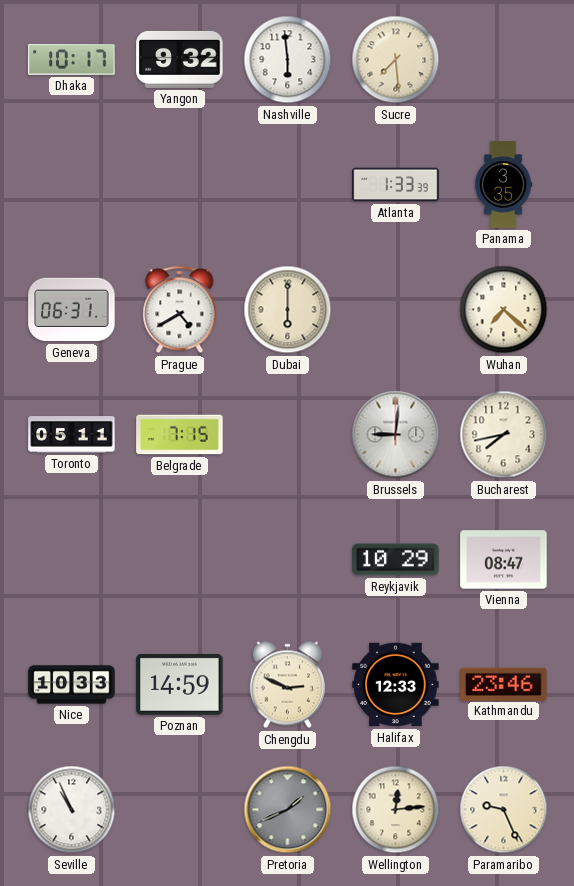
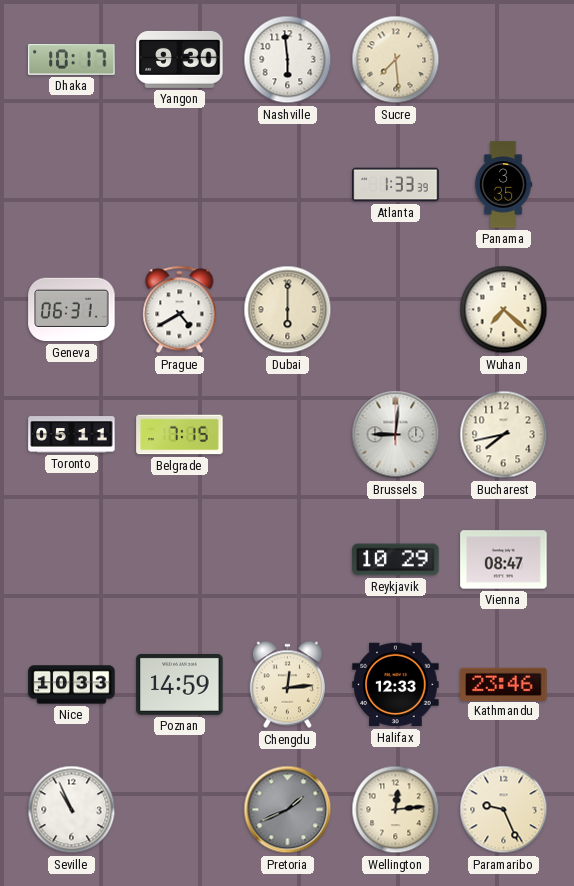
Yangon: 9:32 -> 9:30
Chengdu: 2:49 -> 12:14
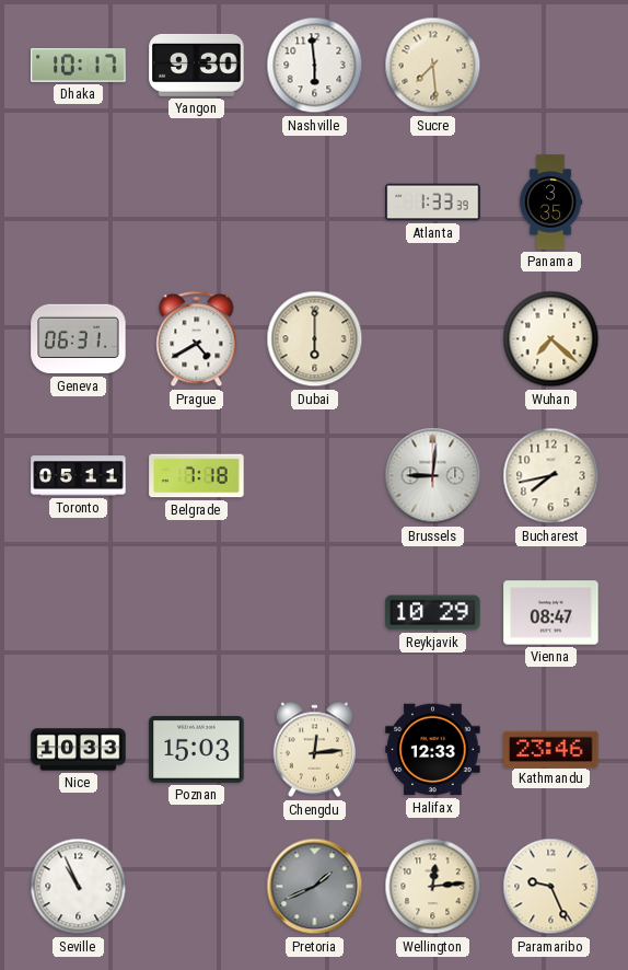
Belgrade: 7:15 -> 7:18
Poznan: 14:59 -> 15:03
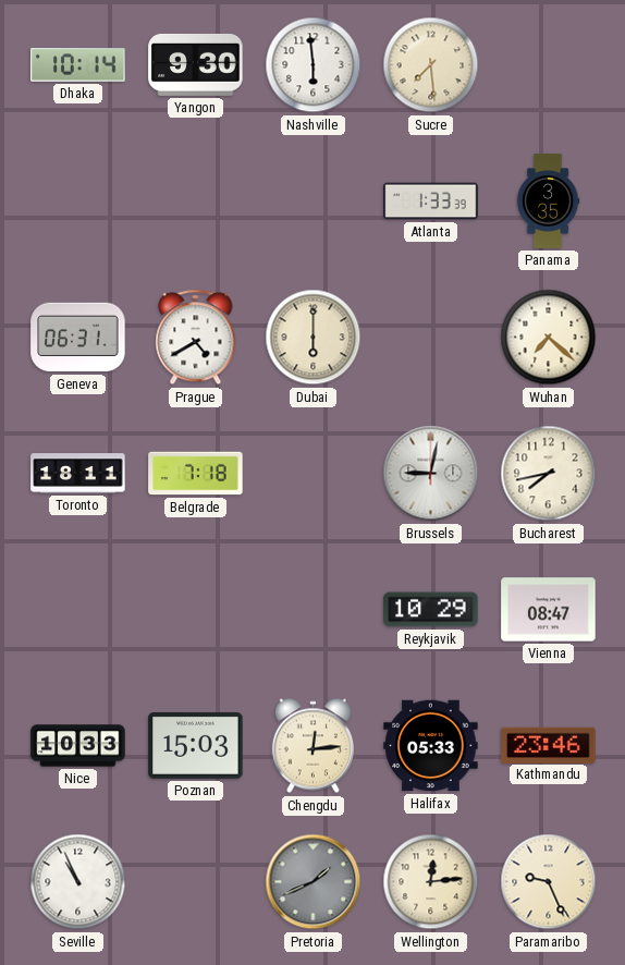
Dhaka: 10:17 -> 10:14
Toronto: 05:11 -> 18:11
Brussels: 9:01 -> 9:02
Halifax: 12:33 -> 05:33
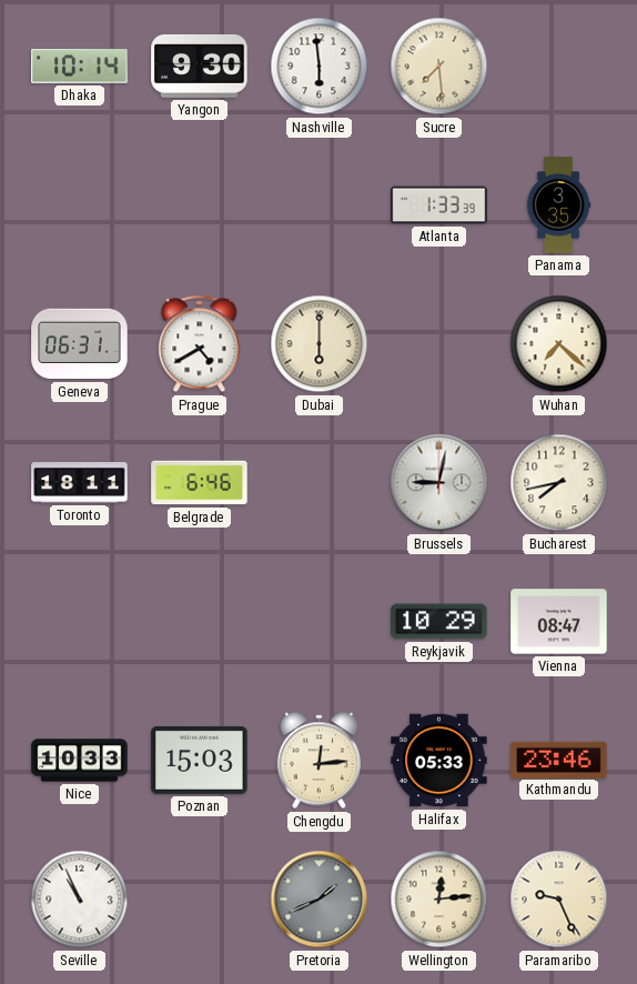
Belgrade: 7:18 -> 6:46
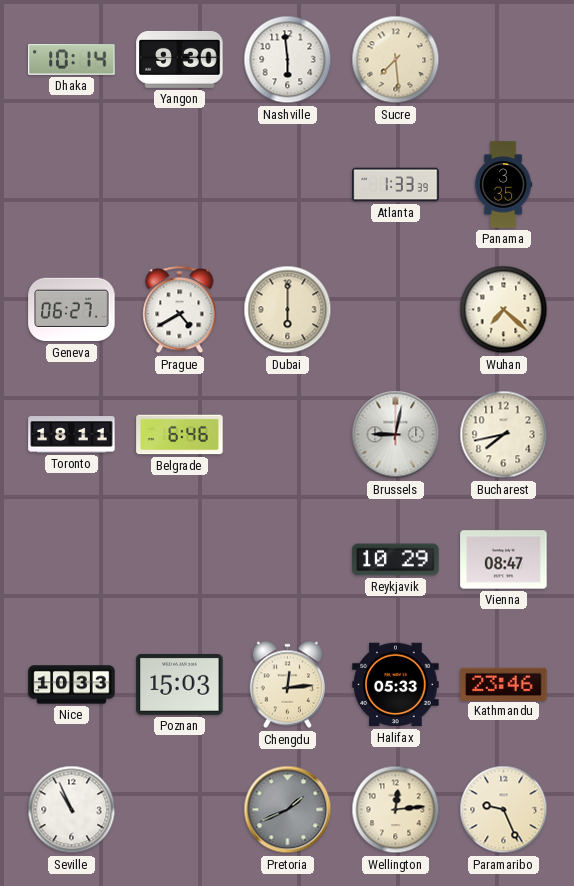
Geneva: 06:31 -> 06:27
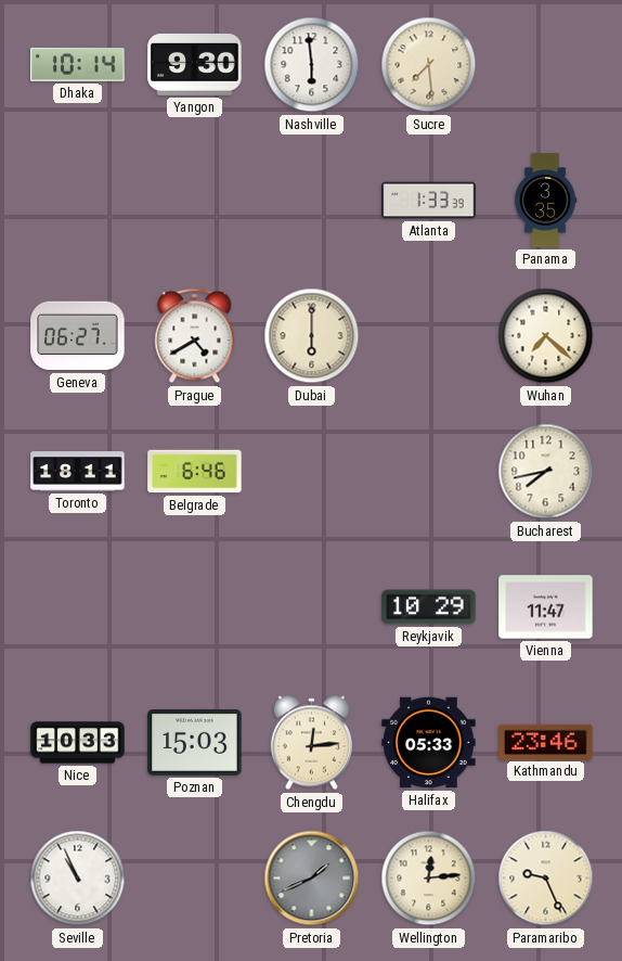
Brussels: 9:02 -> none
Vienna: 08:47 -> 11:47
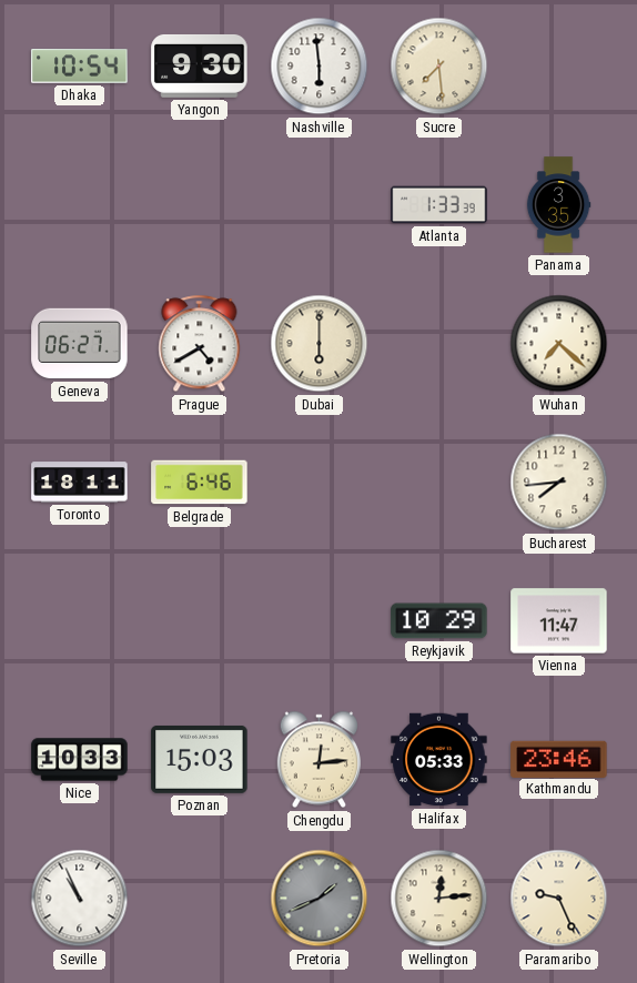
Dhaka: 10:14 -> 10:54
Bucharest: 7:43 -> 7:44
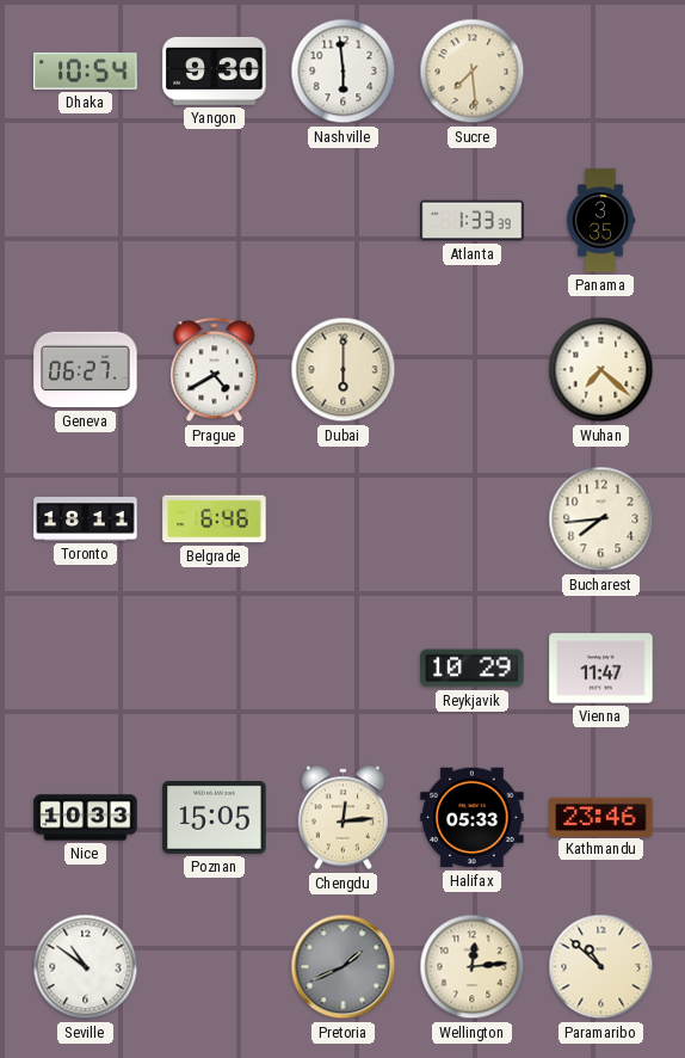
Poznan: 15:03 -> 15:05
Seville: 10:56 -> 10:51
Paramaribo: 9:26 -> 10:52
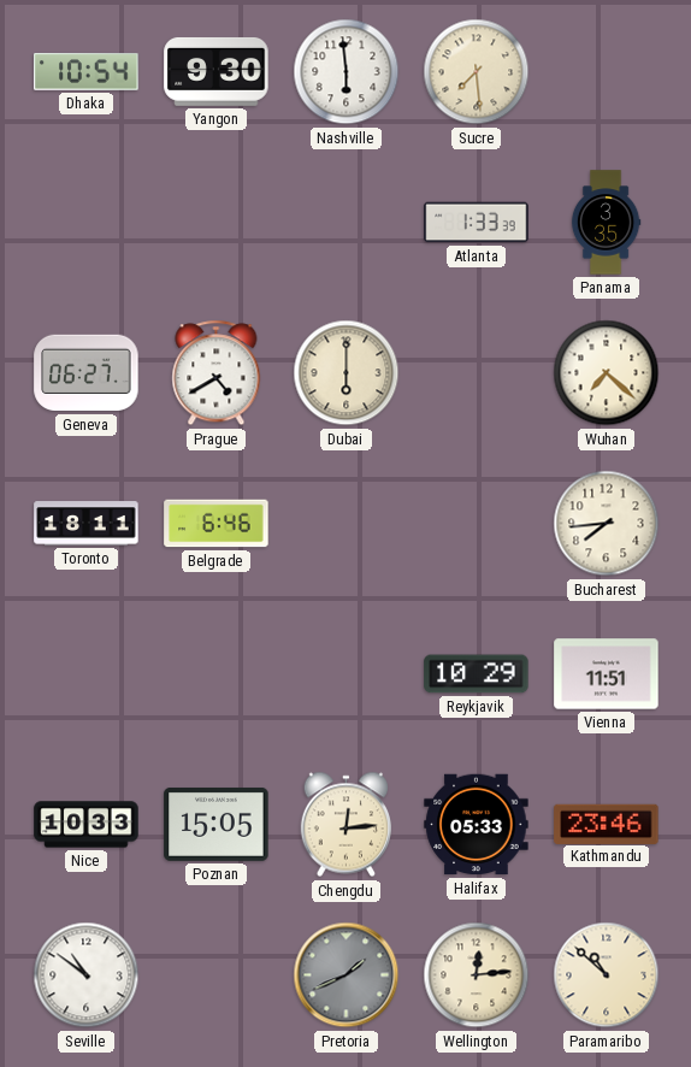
Vienna: 11:47 -> 11:51
